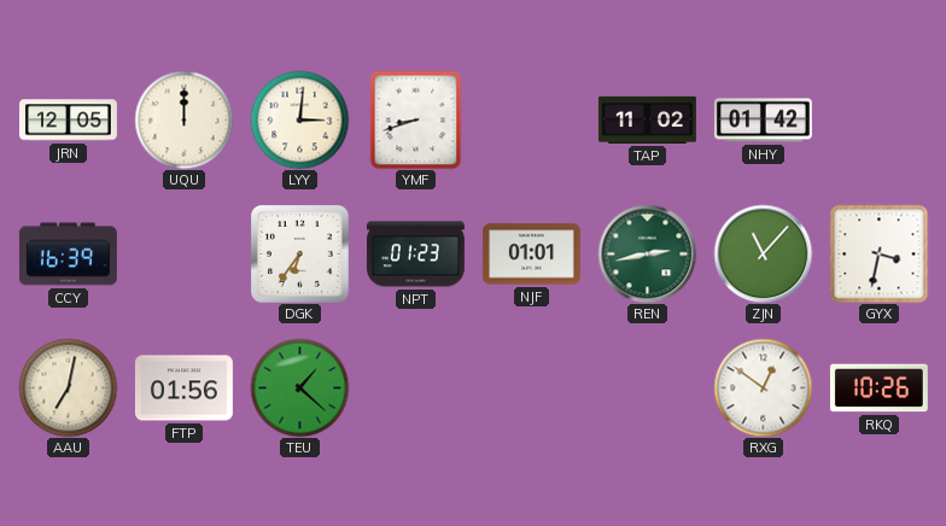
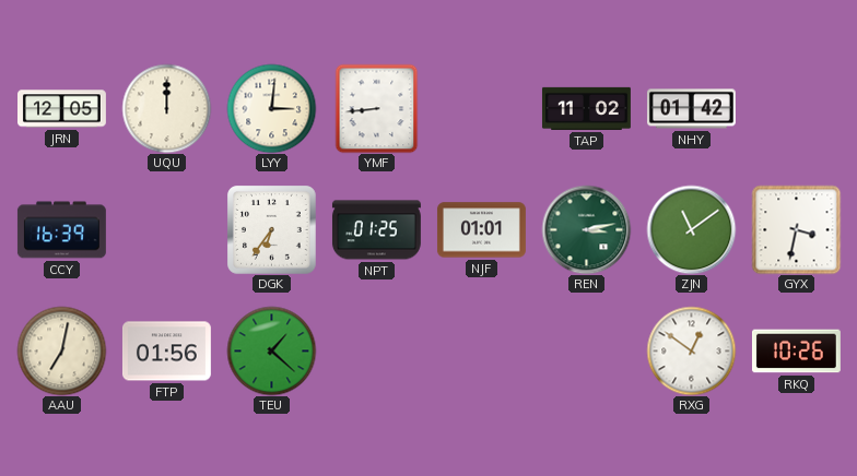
YMF: 8:42 -> 8:44
NPT: 01:23 -> 01:25
REN: 2:43 -> 3:13
ZJN: 11:07 -> 11:09
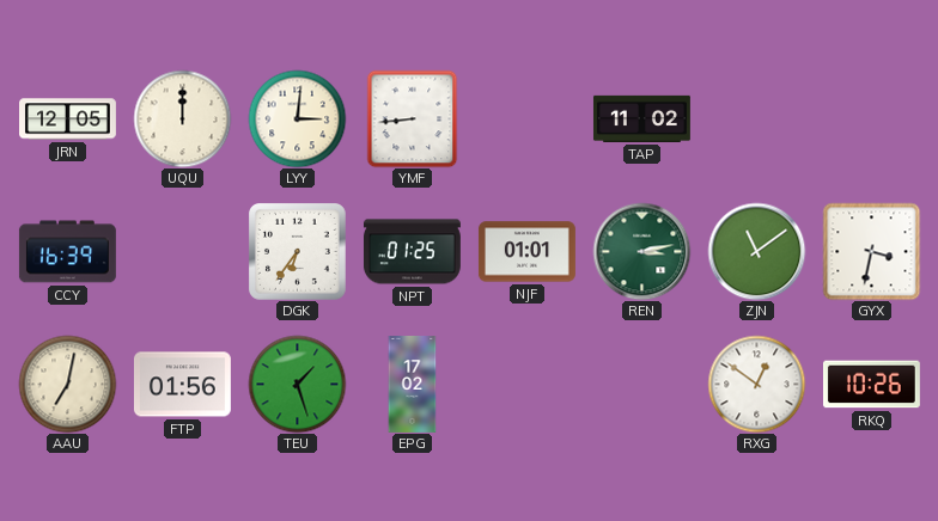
NHY: 01:42 -> none
TEU: 1:22 -> 1:27
EPG: none -> 17:02
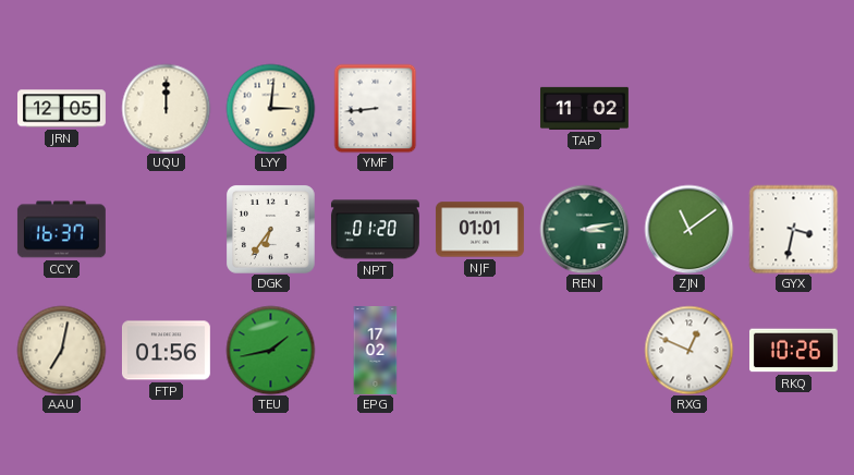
CCY: 16:39 -> 16:37
NPT: 01:25 -> 01:20
TEU: 1:27 -> 1:43
RXG: 12:51 -> 12:49
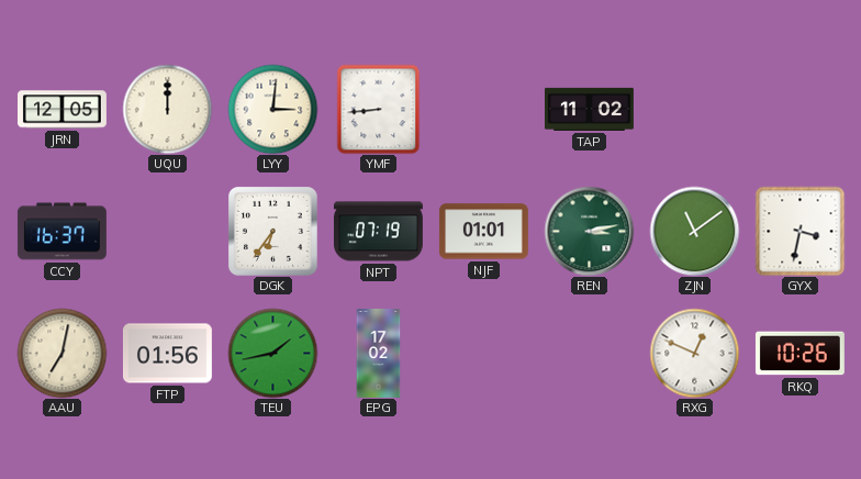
NPT: 01:20 -> 07:19
